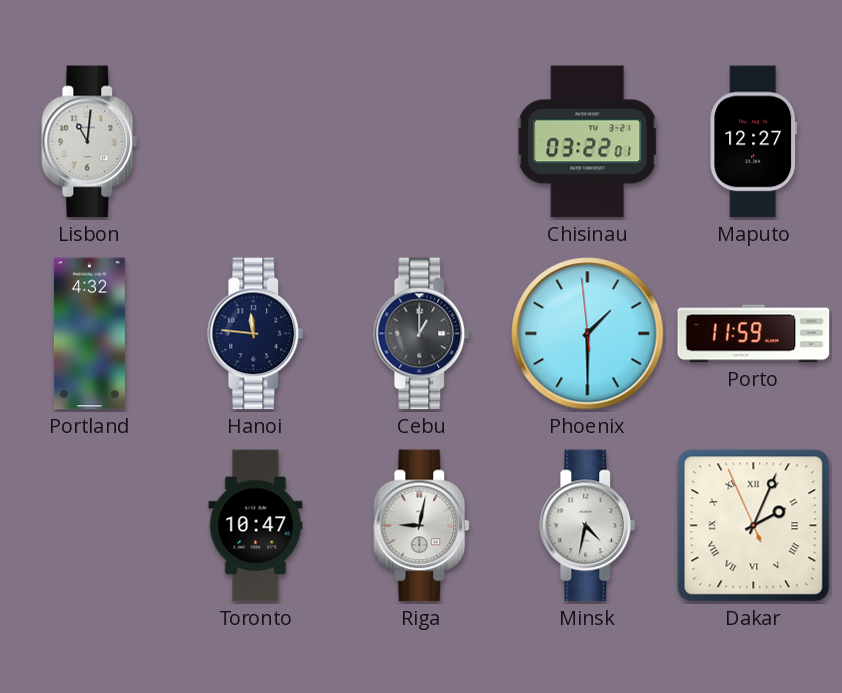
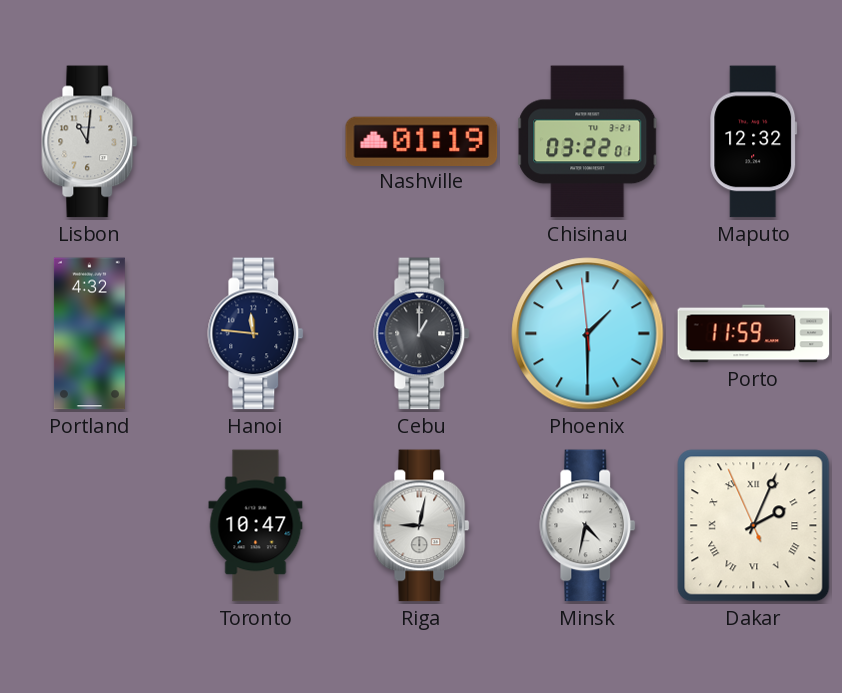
Nashville: none -> 01:19
Maputo: 12:27 -> 12:32
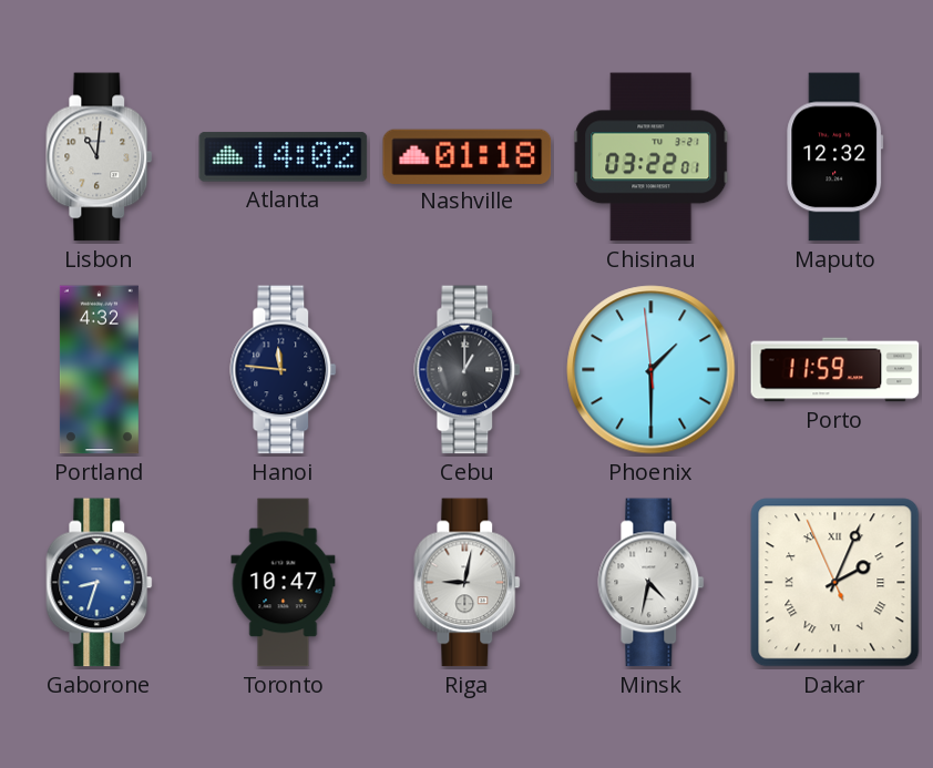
Atlanta: none -> 14:02
Nashville: 01:19 -> 01:18
Gaborone: none -> 8:33
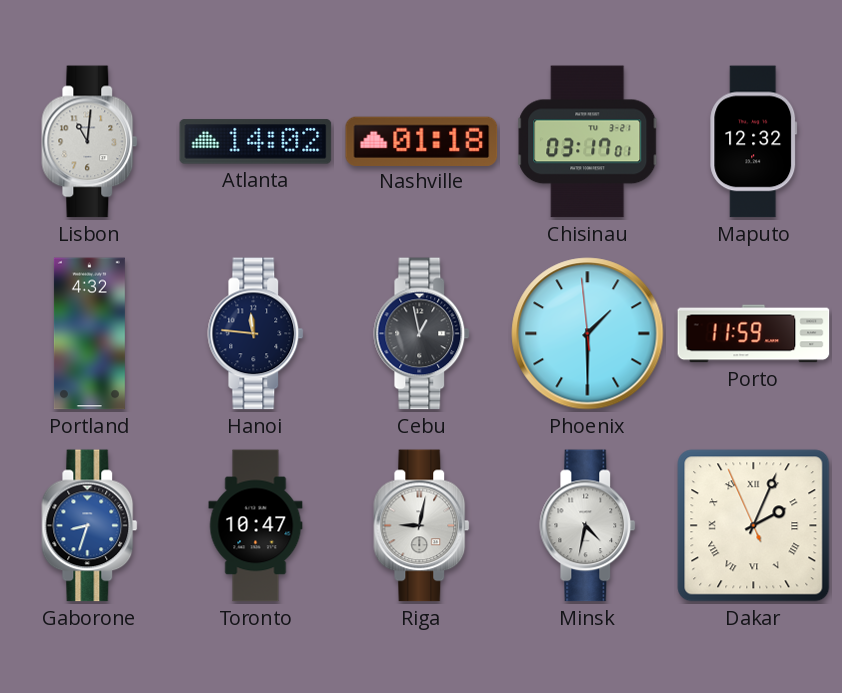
Chisinau: 03:22 -> 03:17
Cebu: 1:00 -> 12:58
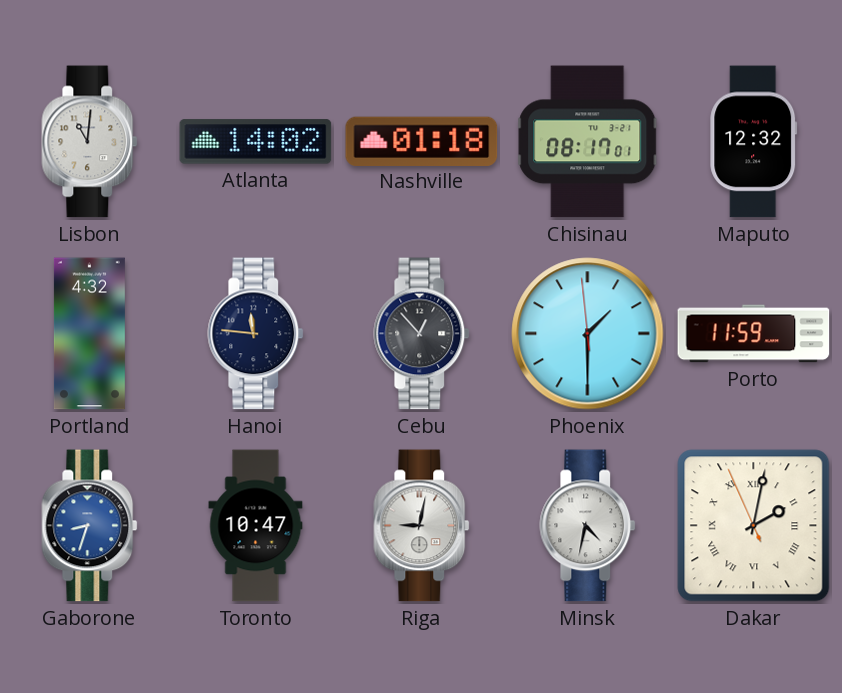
Chisinau: 03:17 -> 08:17
Cebu: 12:58 -> 12:53
Dakar: 2:03 -> 2:01
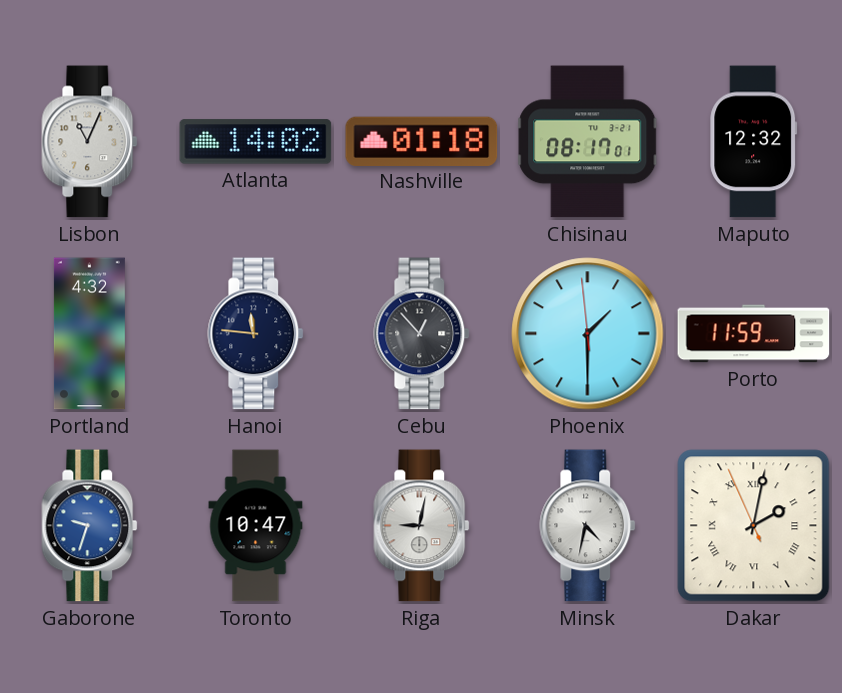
Lisbon: 11:01 -> 11:04
Gaborone: 8:33 -> 9:33
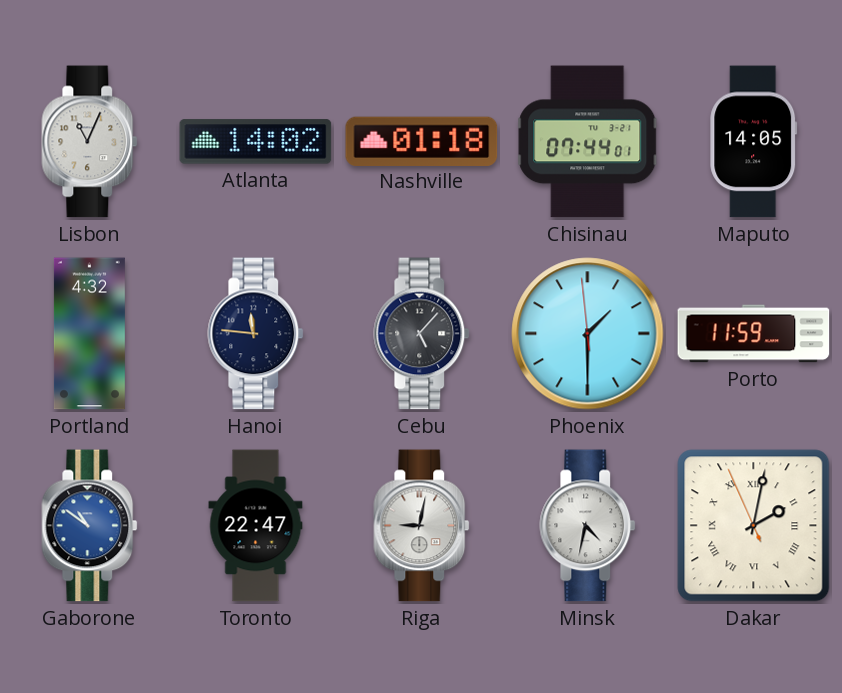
Chisinau: 08:17 -> 07:44
Maputo: 12:32 -> 14:05
Cebu: 12:53 -> 5:07
Gaborone: 9:33 -> 10:51
Toronto: 10:47 -> 22:47
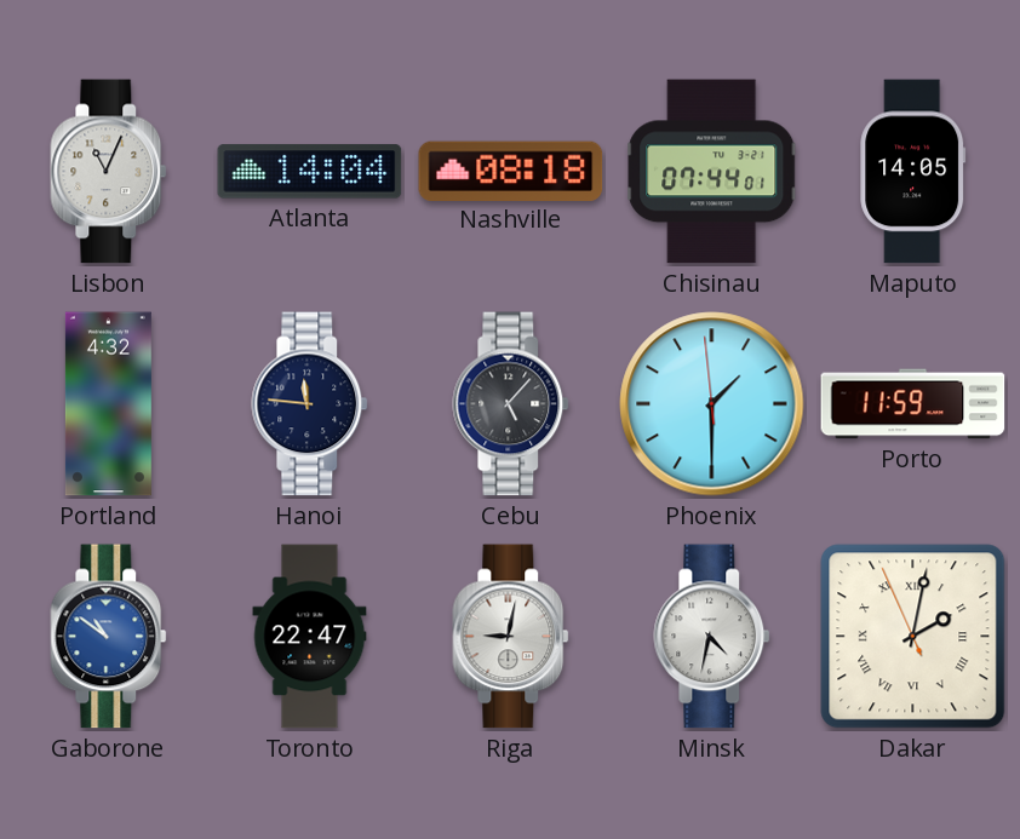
Atlanta: 14:02 -> 14:04
Nashville: 01:18 -> 08:18
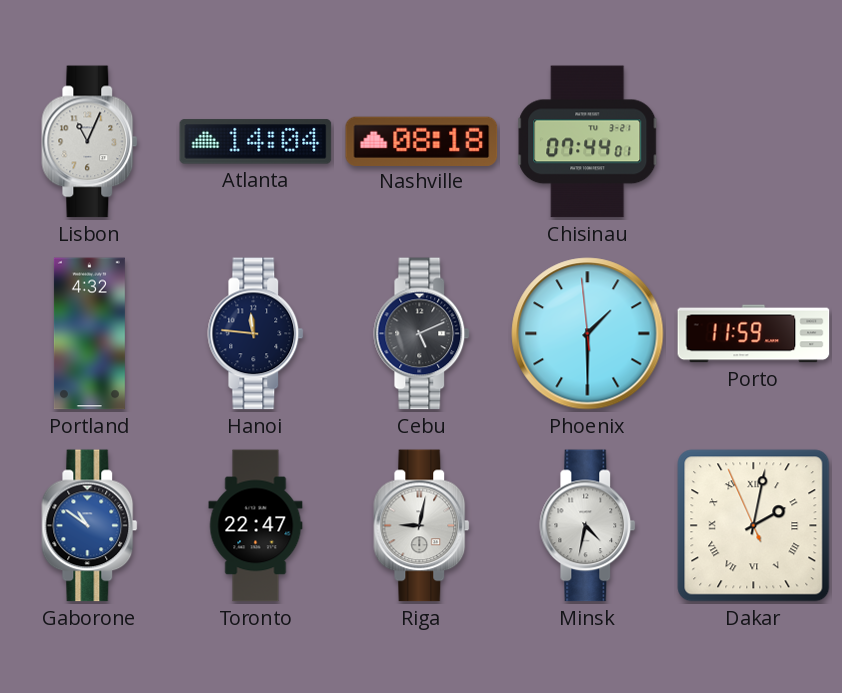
Maputo: 14:05 -> none
Cebu: 5:07 -> 5:11
